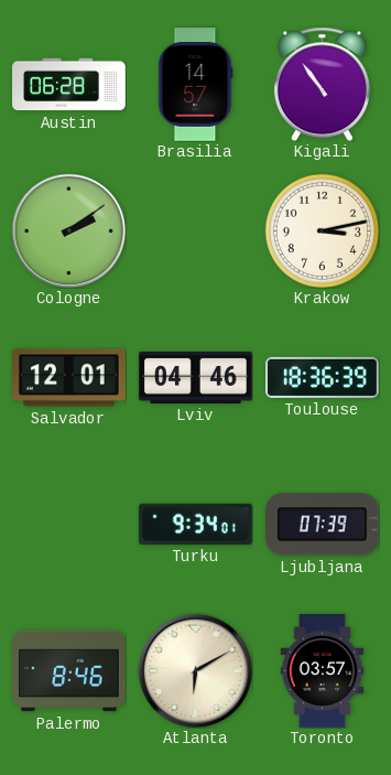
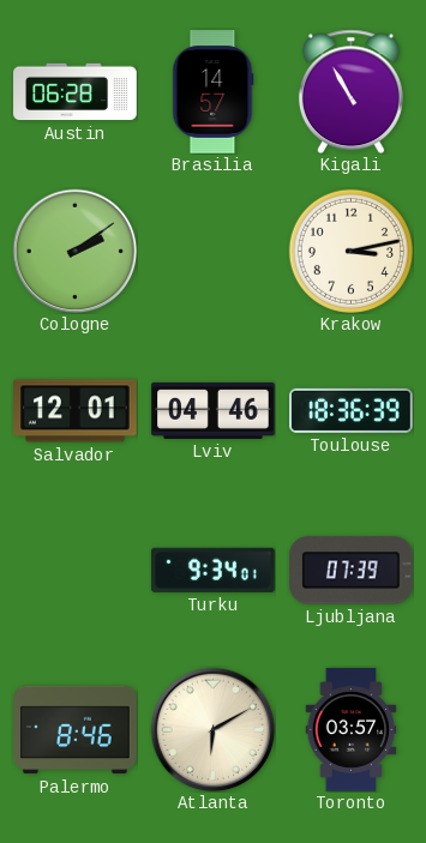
Kigali: 10:54 -> 10:55
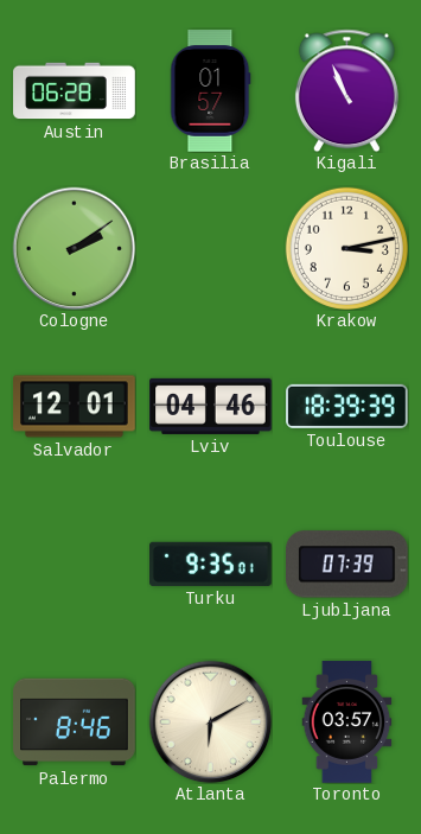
Brasilia: 14:57 -> 01:57
Kigali: 10:55 -> 10:56
Toulouse: 18:36 -> 18:39
Turku: 9:34 -> 9:35
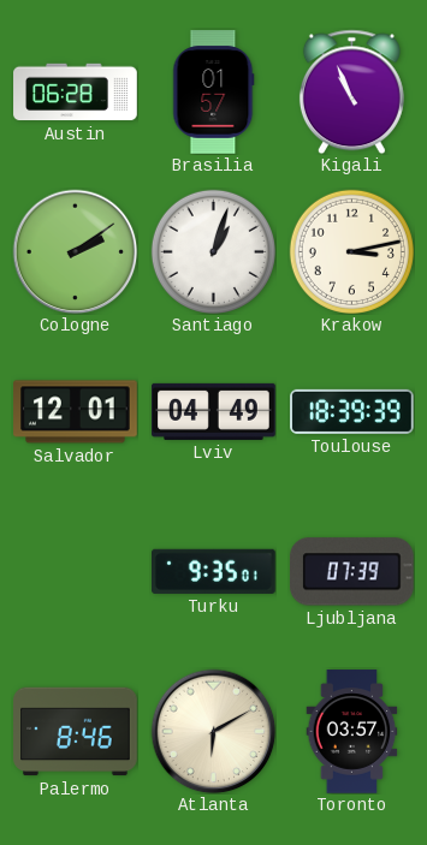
Santiago: none -> 1:03
Lviv: 04:46 -> 04:49
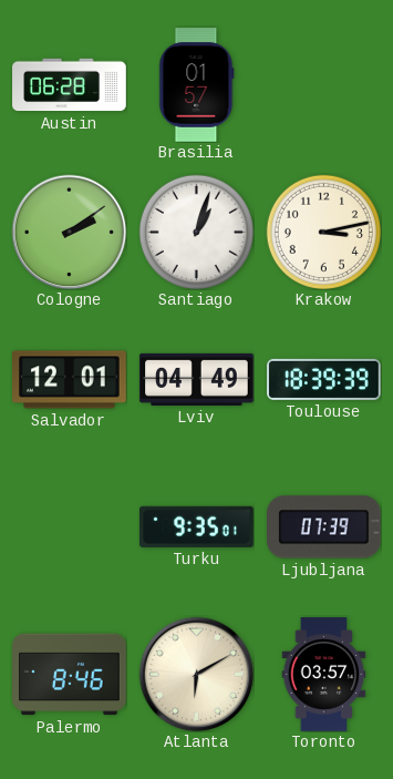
Kigali: 10:56 -> none
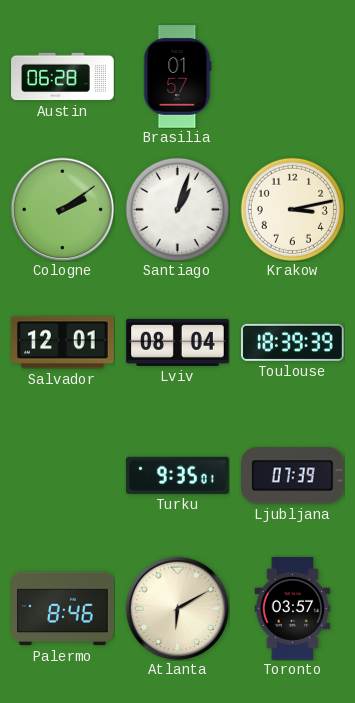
Lviv: 04:49 -> 08:04
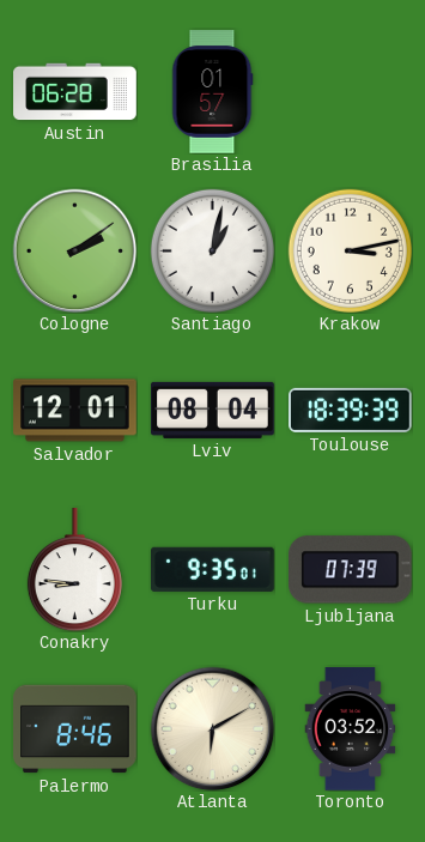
Santiago: 1:03 -> 1:02
Conakry: none -> 8:46
Toronto: 03:57 -> 03:52
